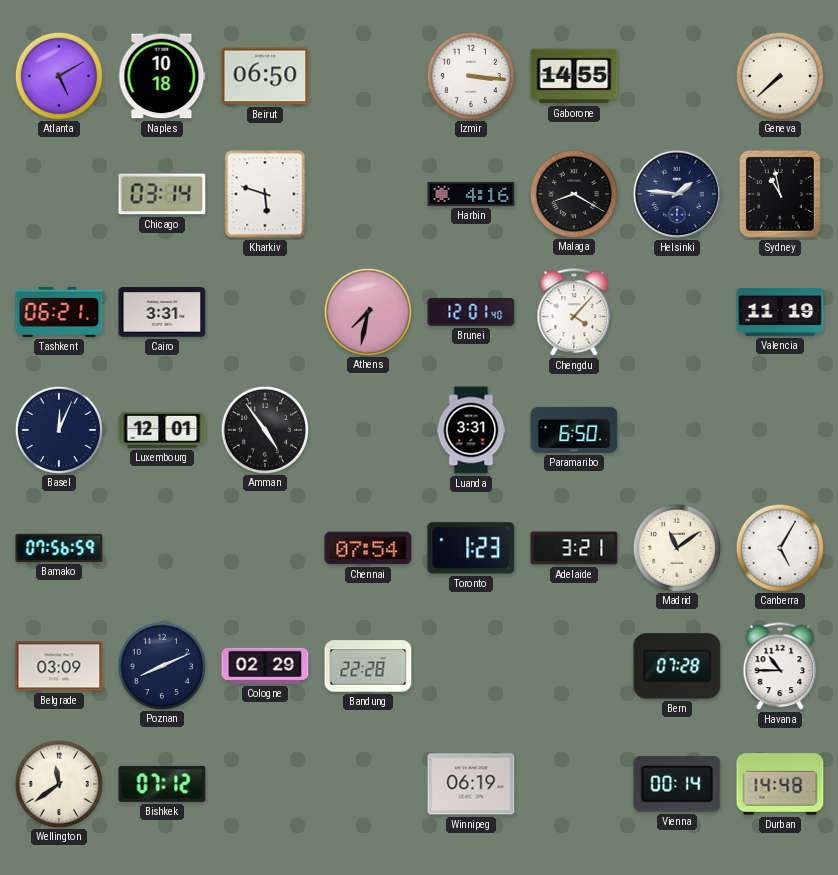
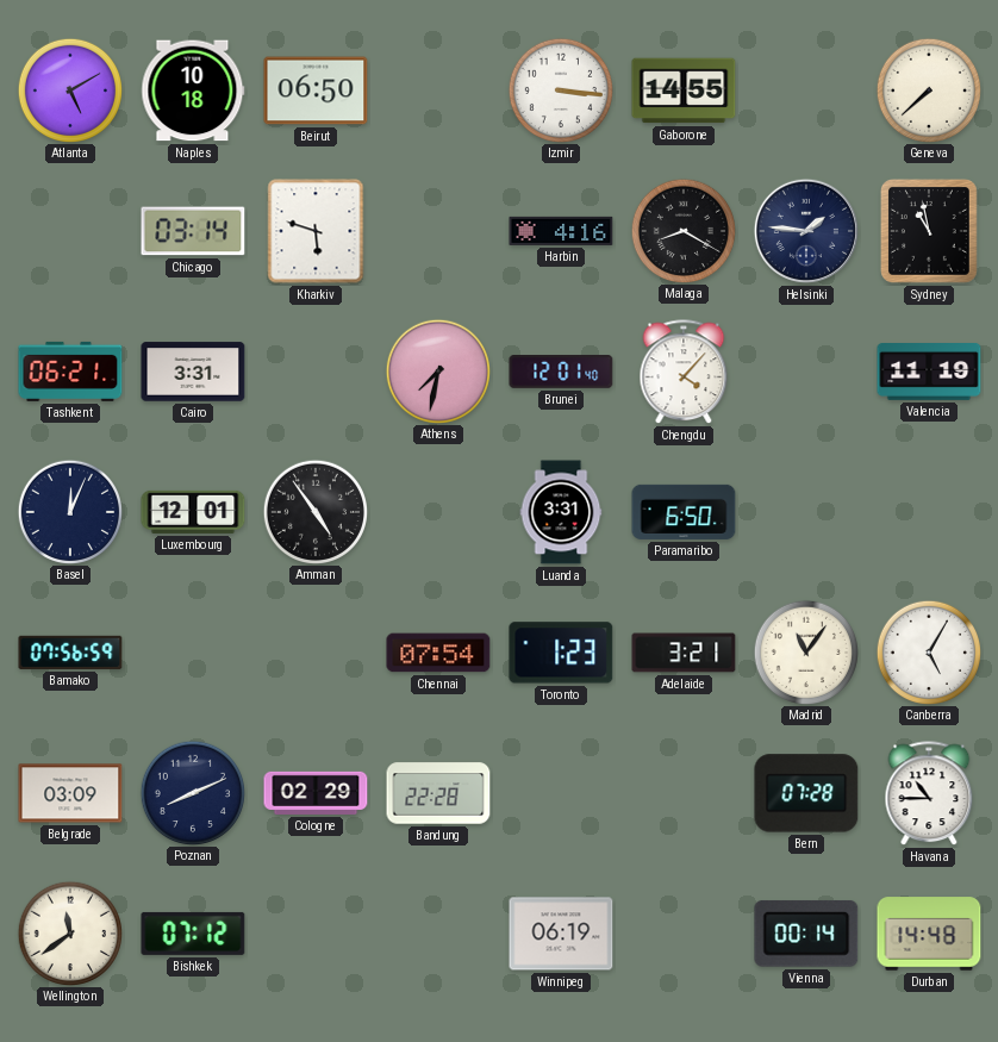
Madrid: 11:09 -> 11:06
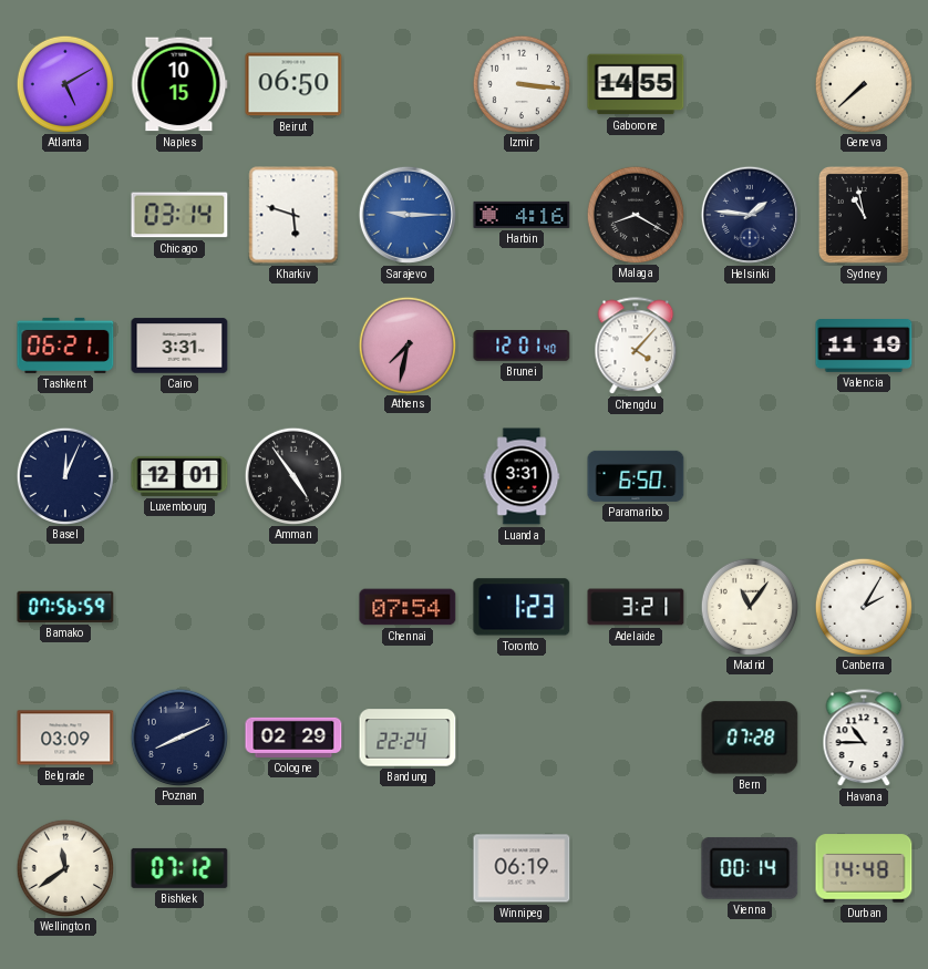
Naples: 10:18 -> 10:15
Sarajevo: none -> 9:15
Canberra: 5:05 -> 2:05
Bandung: 22:28 -> 22:24
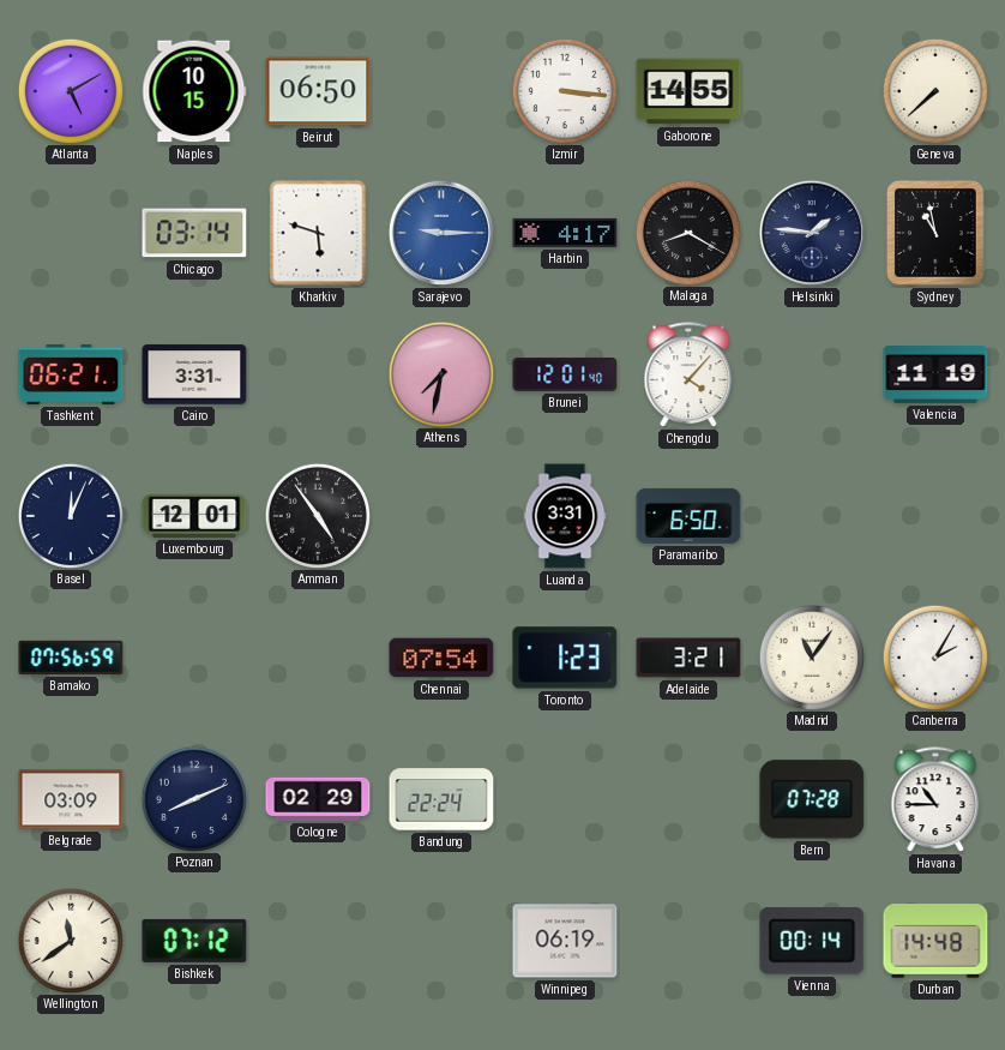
Harbin: 4:16 -> 4:17
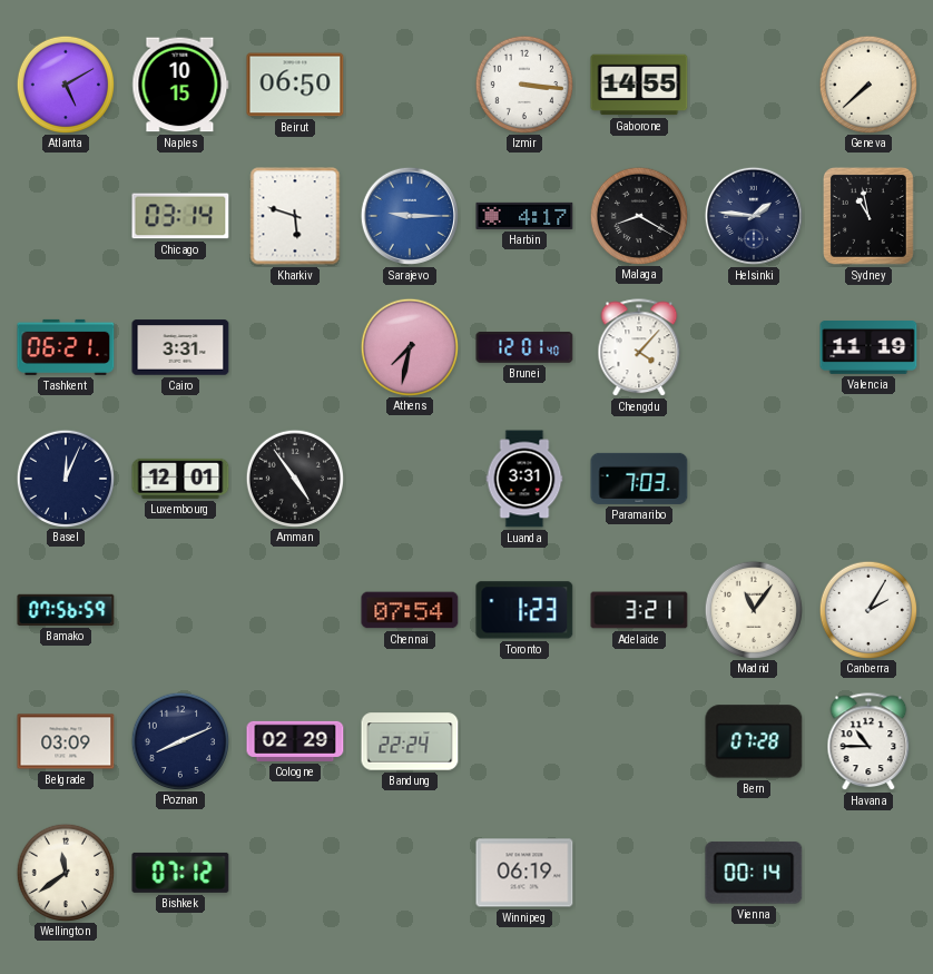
Paramaribo: 6:50 -> 7:03
Durban: 14:48 -> none
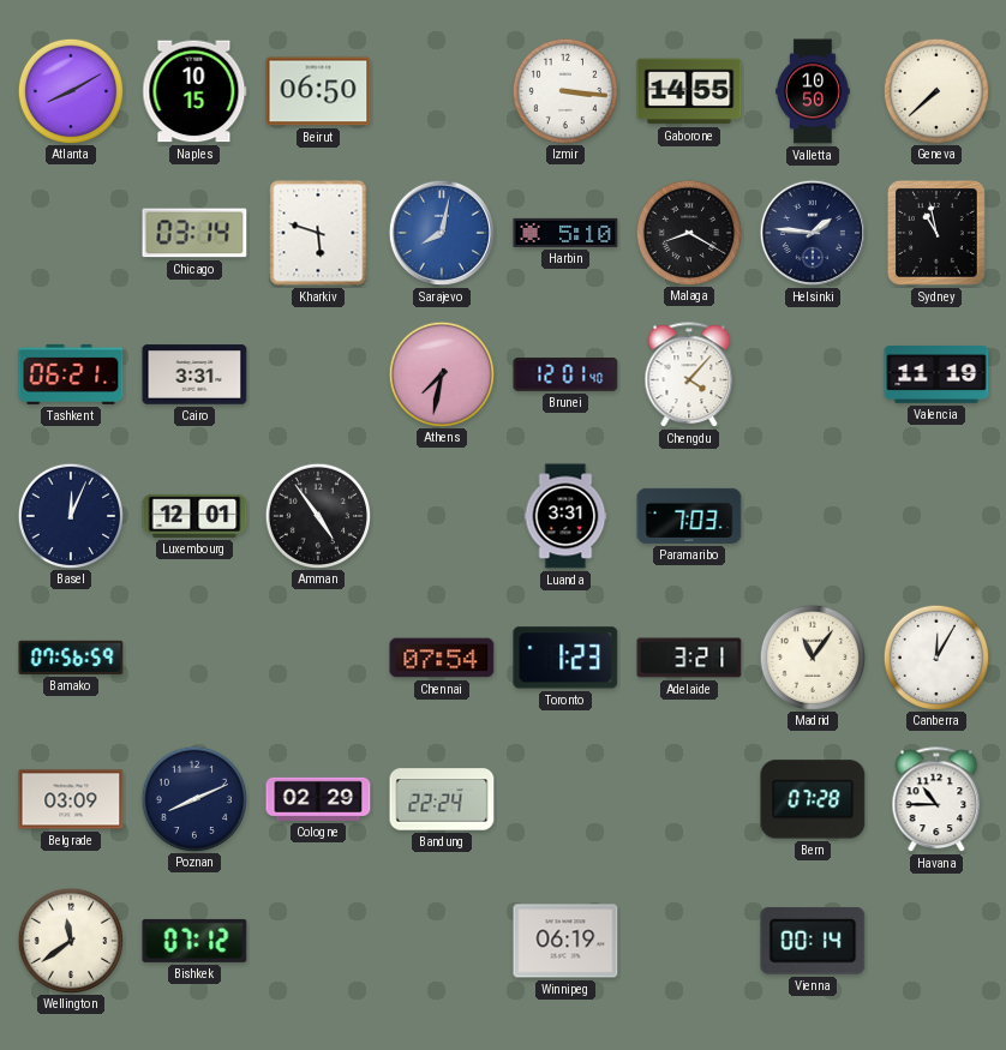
Atlanta: 5:10 -> 8:10
Valletta: none -> 10:50
Sarajevo: 9:15 -> 8:02
Harbin: 4:17 -> 5:10
Canberra: 2:05 -> 12:05
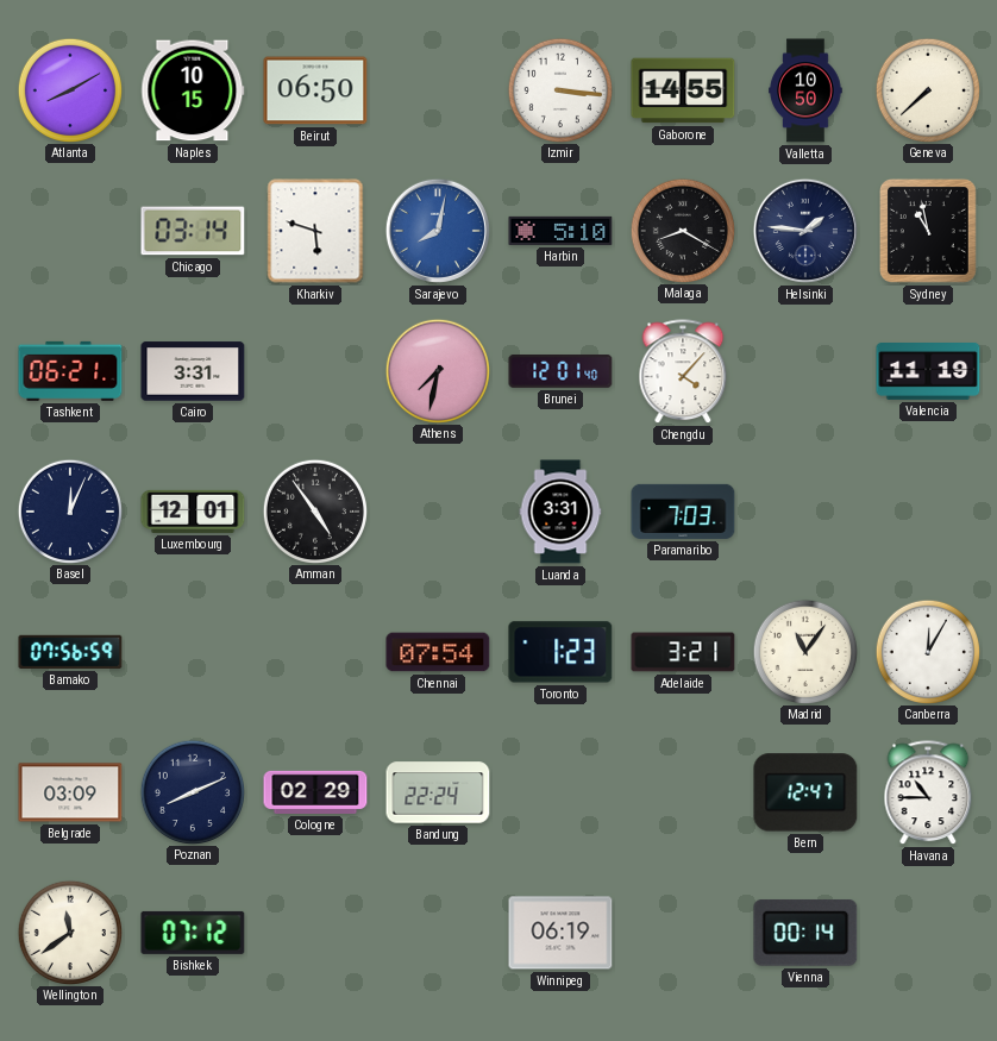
Bern: 07:28 -> 12:47
